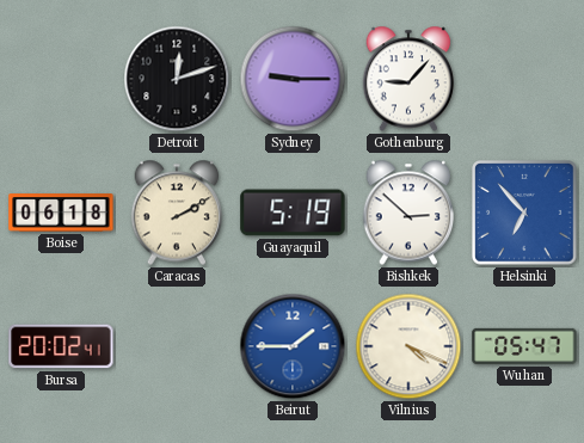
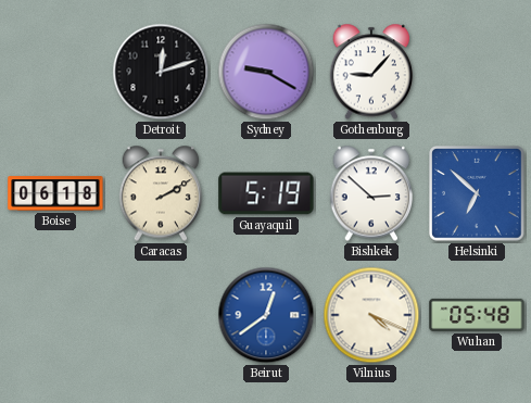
Sydney: 9:15 -> 9:20
Helsinki: 6:53 -> 6:52
Bursa: 20:02 -> none
Beirut: 1:45 -> 12:39
Wuhan: 05:47 -> 05:48
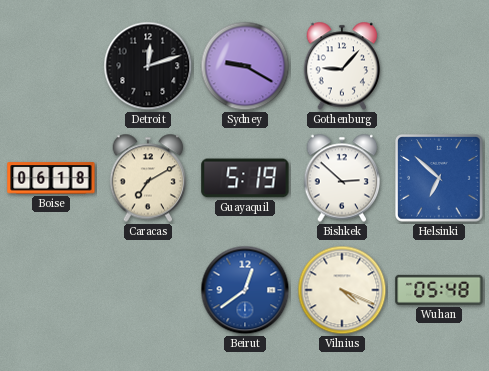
Caracas: 2:10 -> 7:10
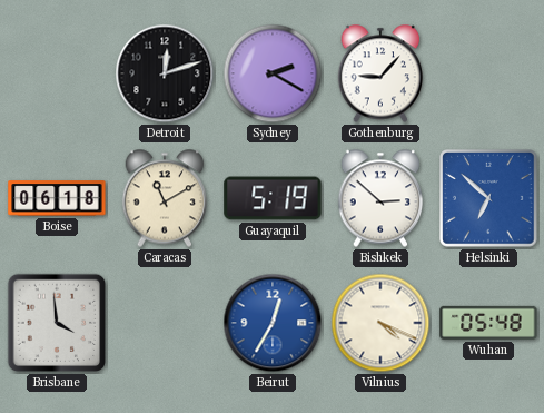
Sydney: 9:20 -> 2:20
Caracas: 7:10 -> 11:10
Brisbane: none -> 3:59
Beirut: 12:39 -> 12:35
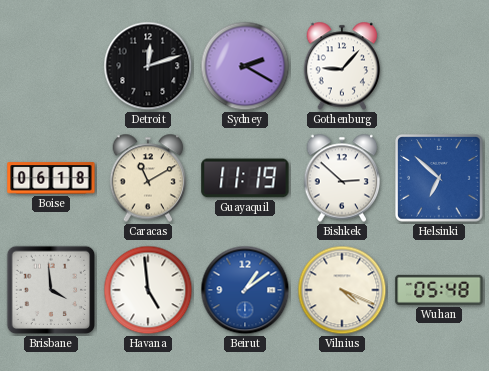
Guayaquil: 5:19 -> 11:19
Havana: none -> 4:59
Beirut: 12:35 -> 1:09
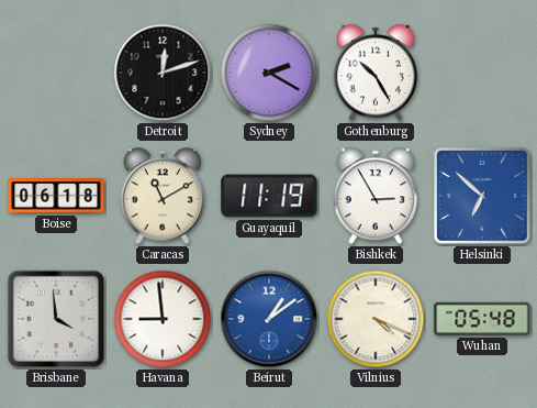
Gothenburg: 9:07 -> 10:25
Bishkek: 2:52 -> 2:55
Havana: 4:59 -> 8:59
